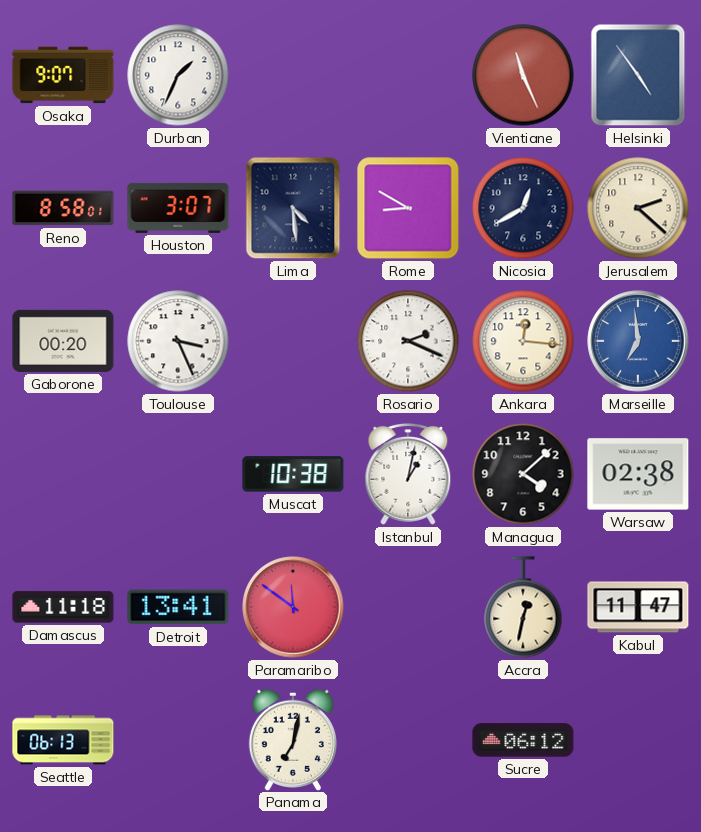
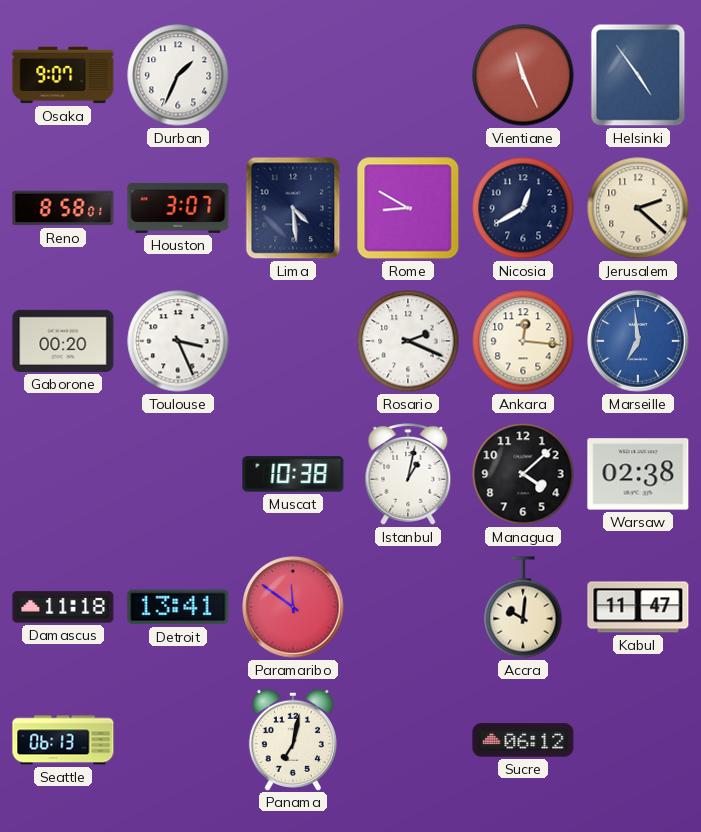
Accra: 12:32 -> 10:01
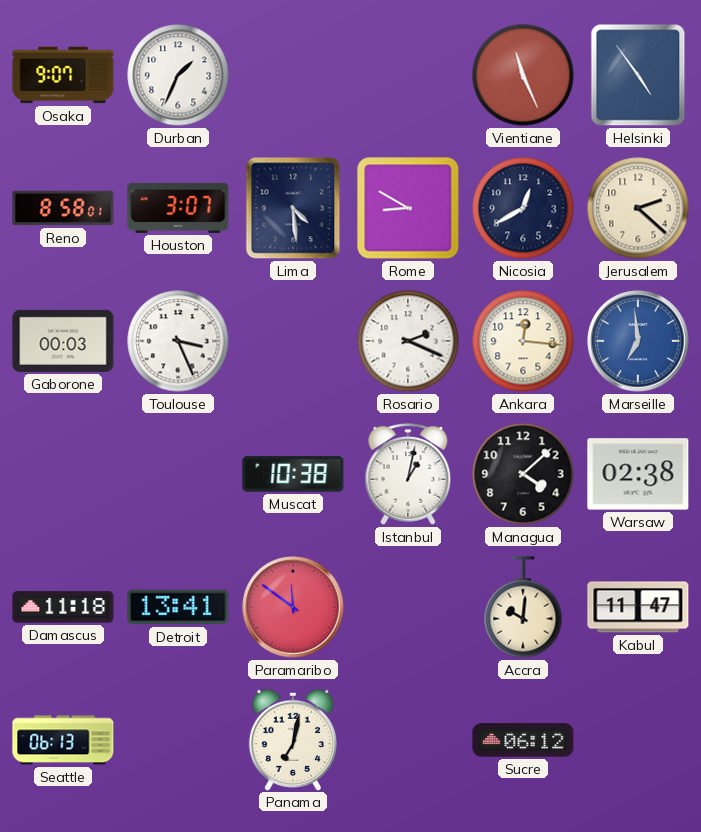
Gaborone: 00:20 -> 00:03
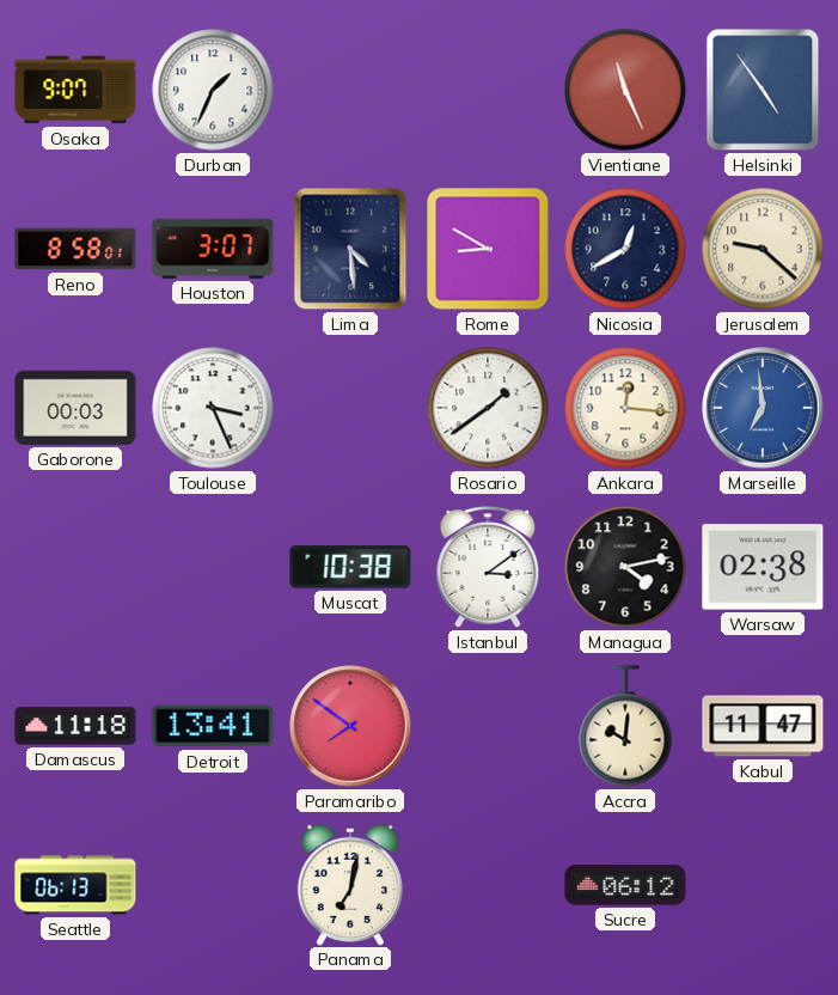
Jerusalem: 2:22 -> 9:22
Rosario: 2:19 -> 1:39
Istanbul: 1:02 -> 3:09
Managua: 4:08 -> 4:13
Paramaribo: 11:51 -> 7:51
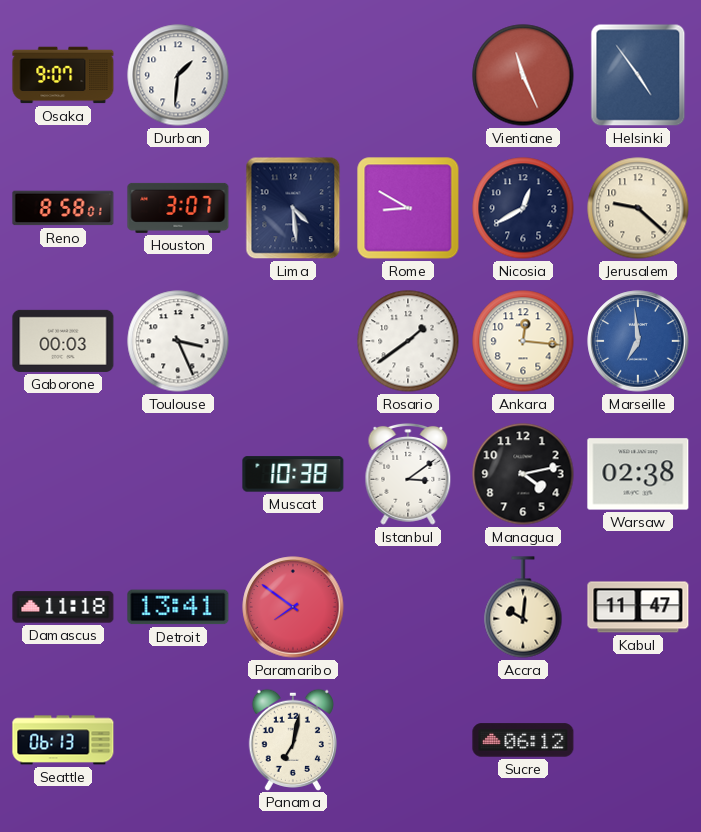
Durban: 1:34 -> 1:31
